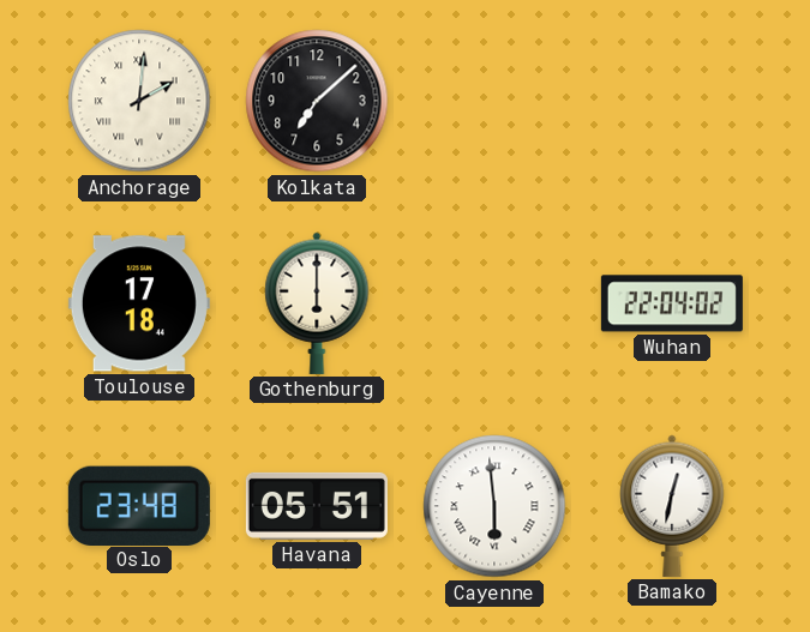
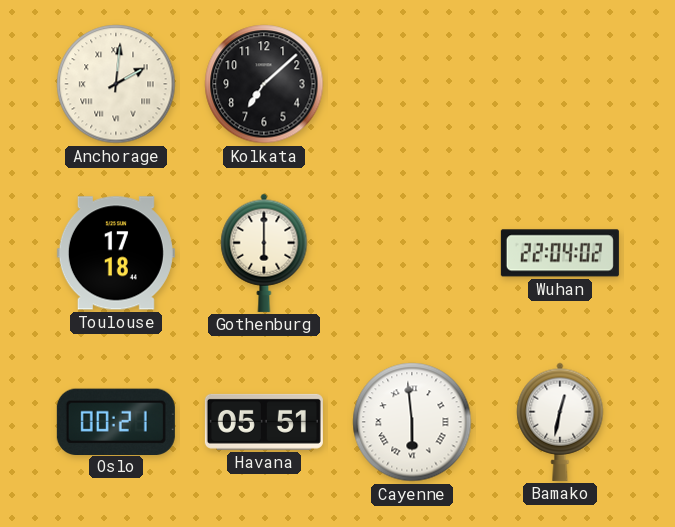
Oslo: 23:48 -> 00:21
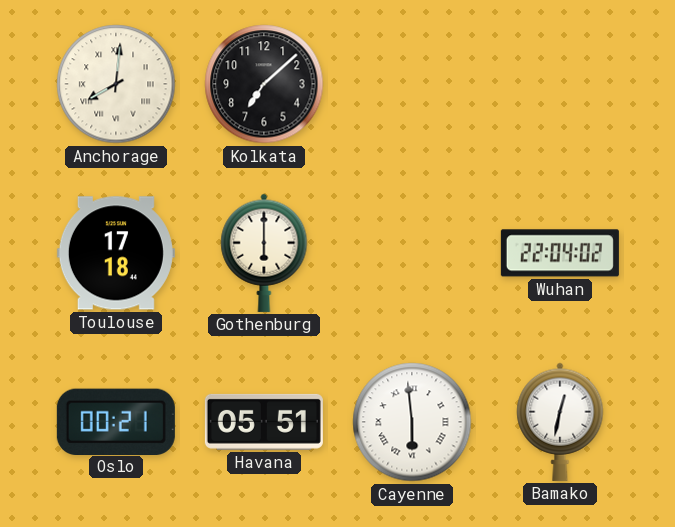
Anchorage: 2:01 -> 8:01
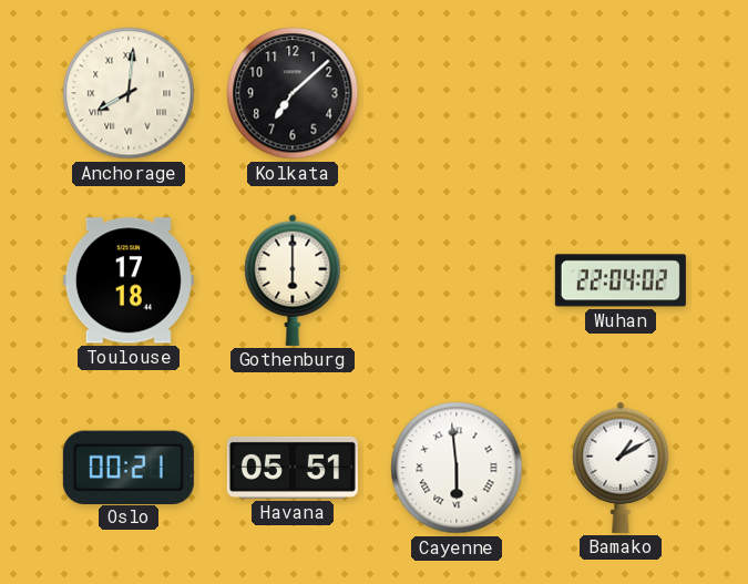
Bamako: 12:32 -> 1:10
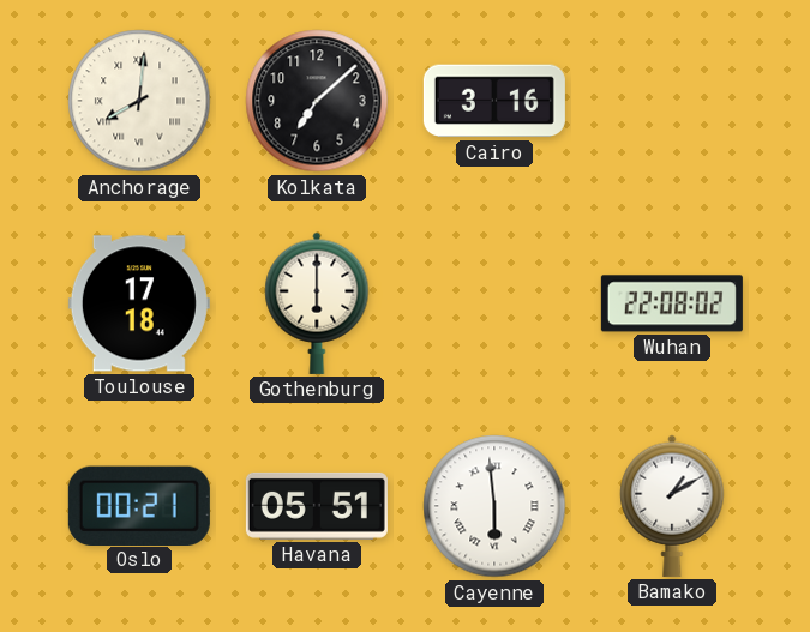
Cairo: none -> 3:16
Wuhan: 22:04 -> 22:08
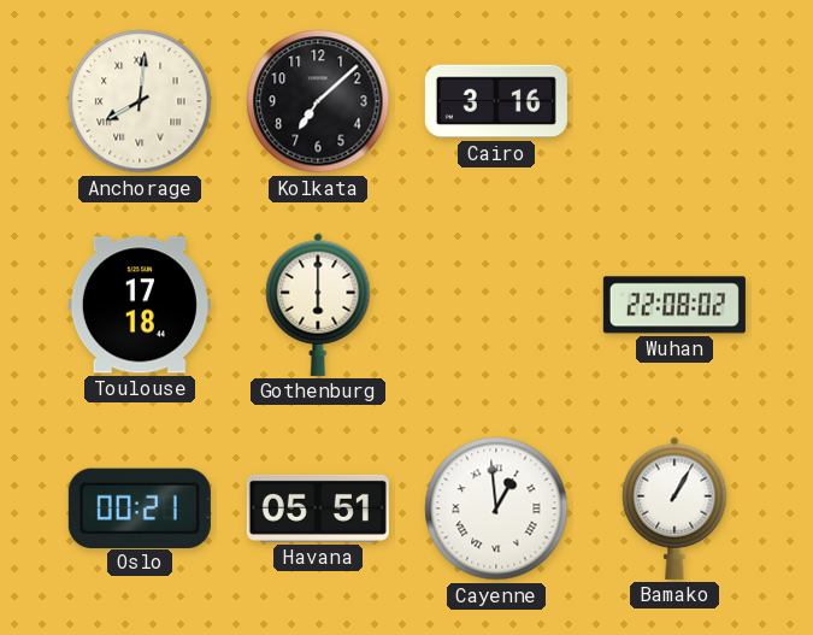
Cayenne: 5:59 -> 12:59
Bamako: 1:10 -> 1:05
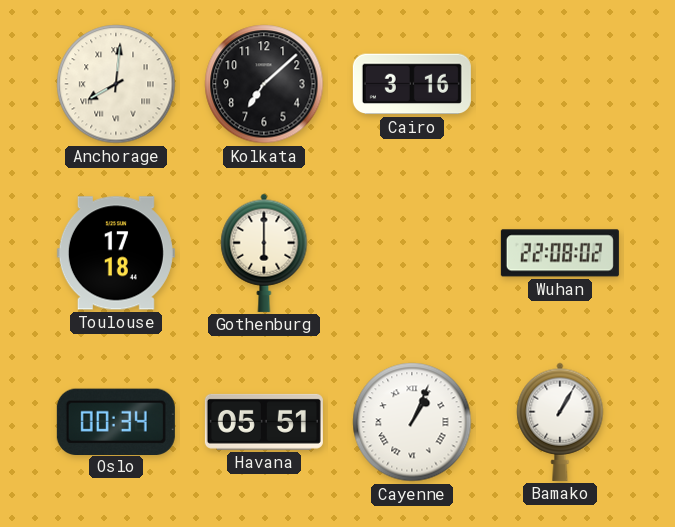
Oslo: 00:21 -> 00:34
Cayenne: 12:59 -> 1:04
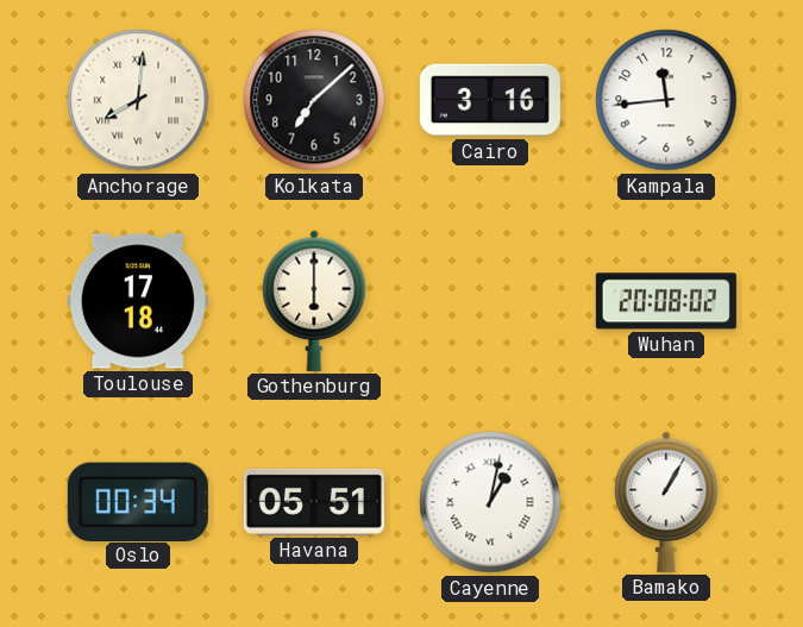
Kampala: none -> 11:44
Wuhan: 22:08 -> 20:08
Cayenne: 1:04 -> 1:02
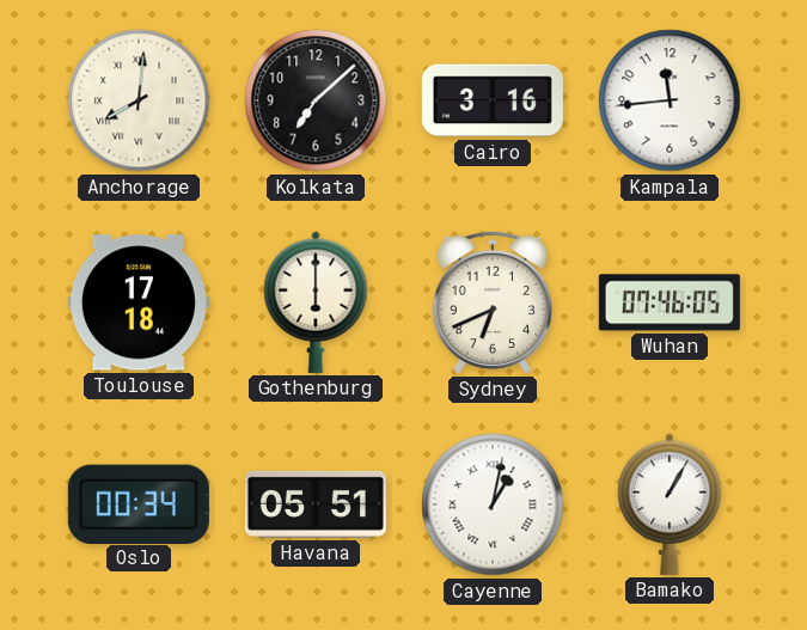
Sydney: none -> 6:41
Wuhan: 20:08 -> 07:46
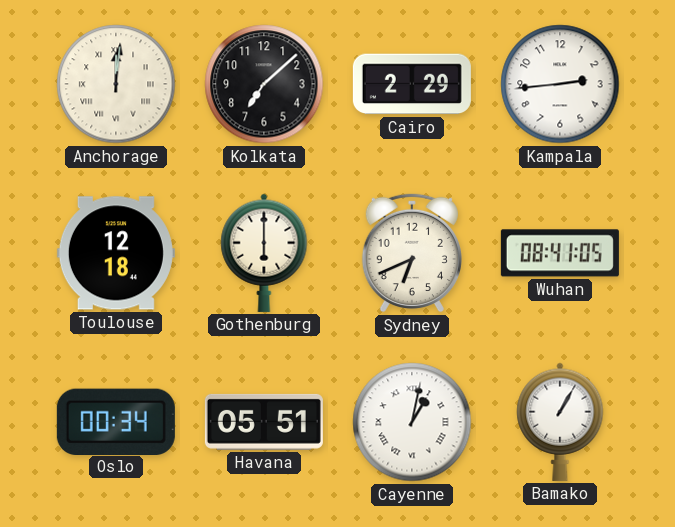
Anchorage: 8:01 -> 12:01
Cairo: 3:16 -> 2:29
Kampala: 11:44 -> 2:44
Toulouse: 17:18 -> 12:18
Wuhan: 07:46 -> 08:41
